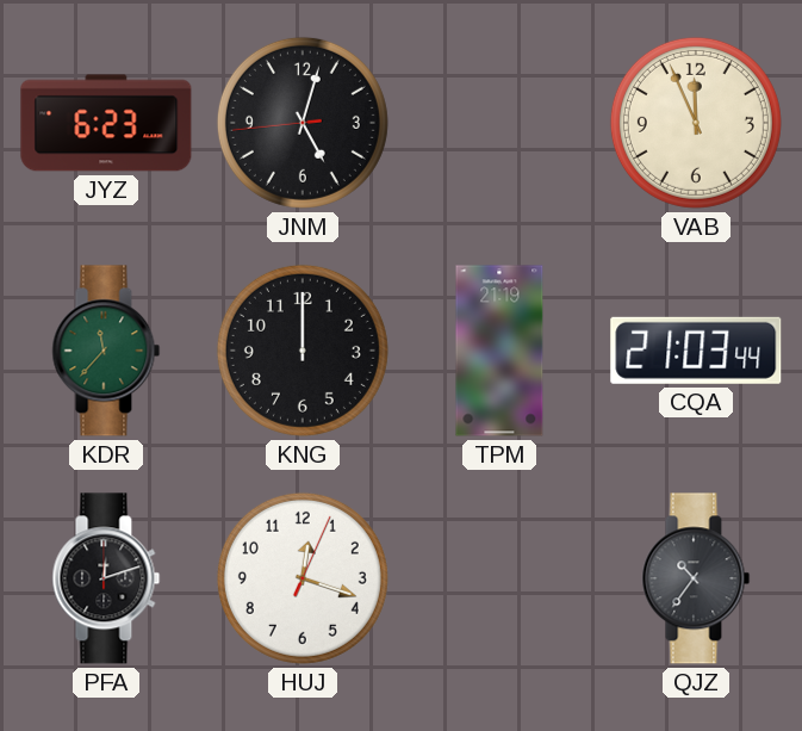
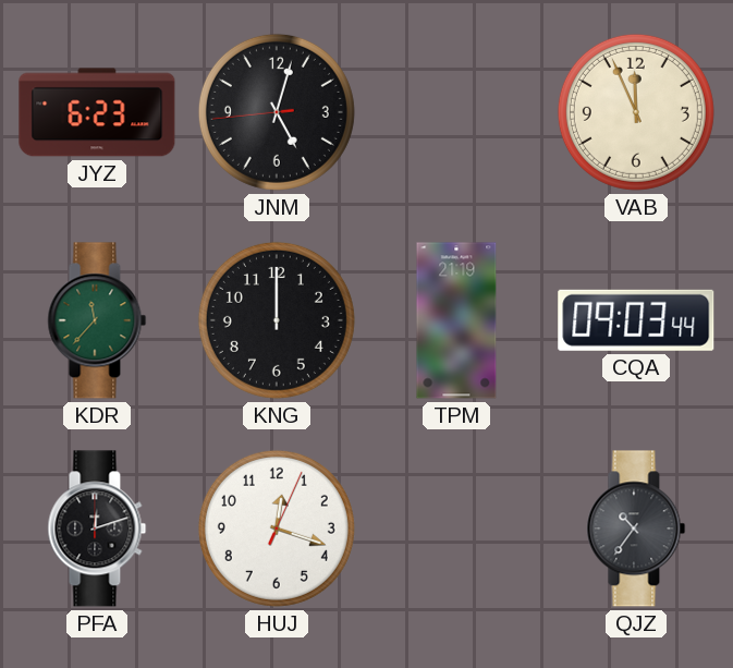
CQA: 21:03 -> 09:03
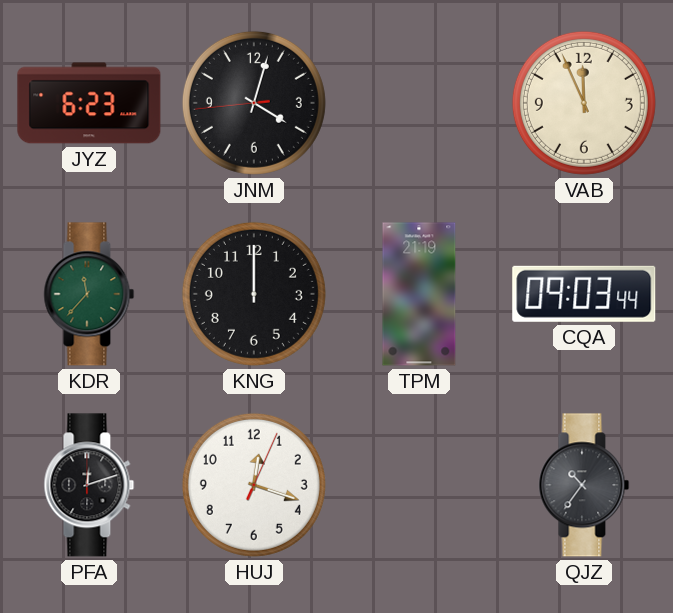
JNM: 5:02 -> 4:02
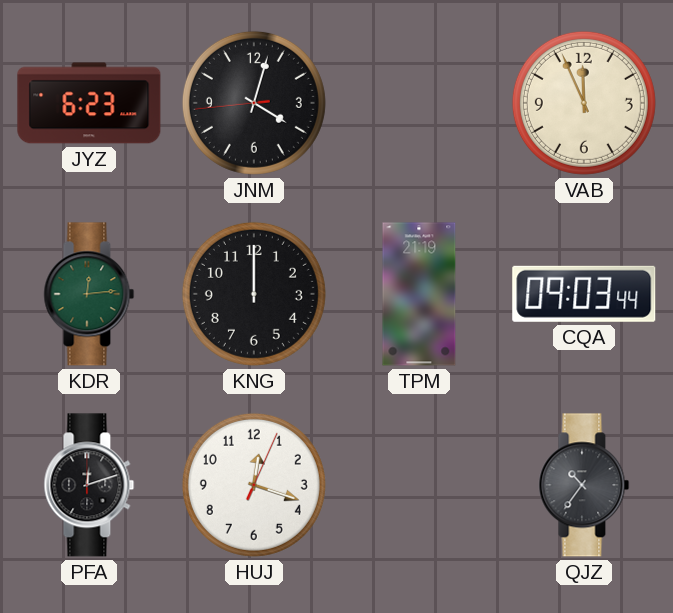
KDR: 11:37 -> 12:14
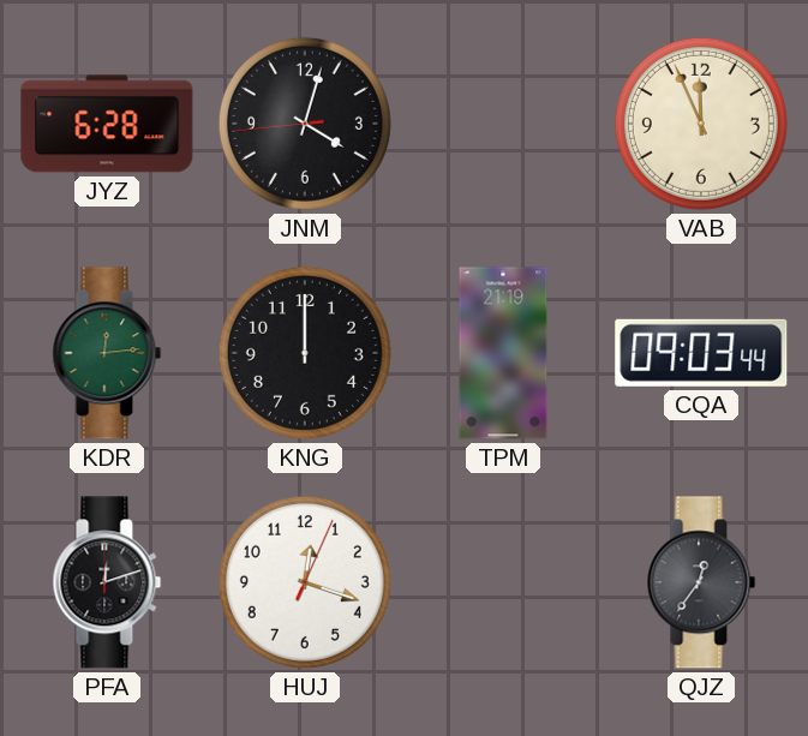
JYZ: 6:23 -> 6:28
QJZ: 10:36 -> 12:36
